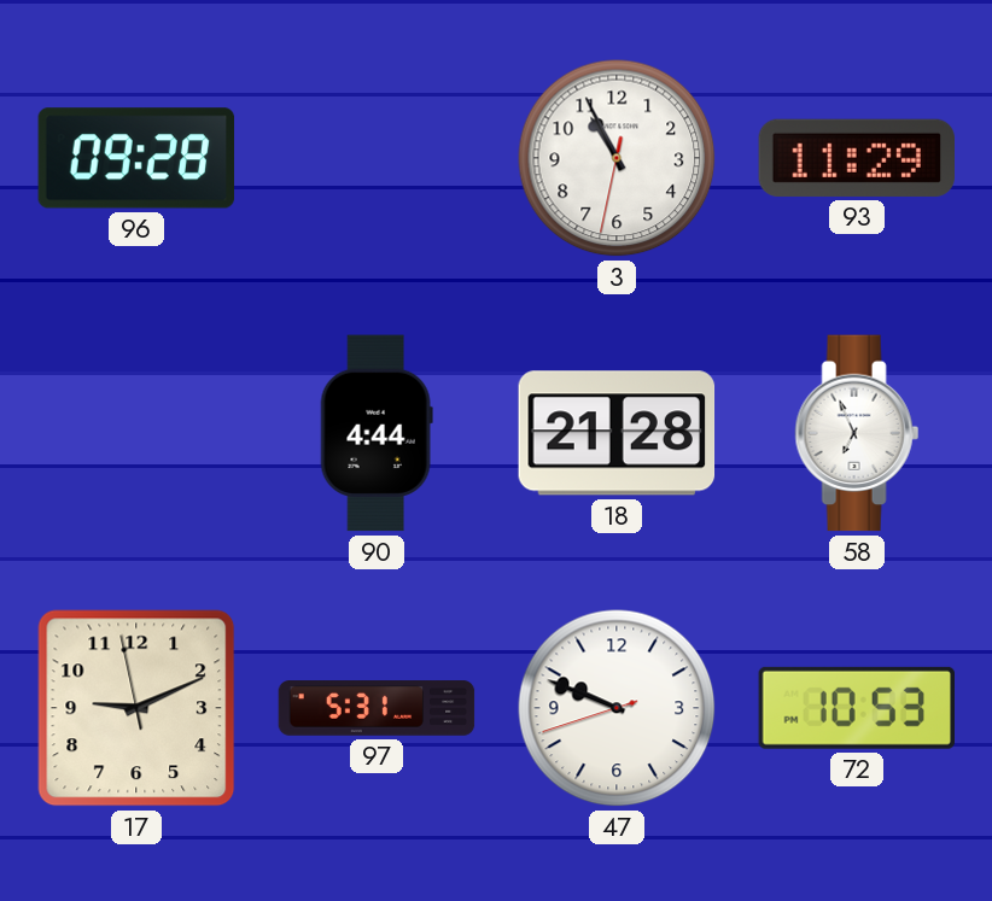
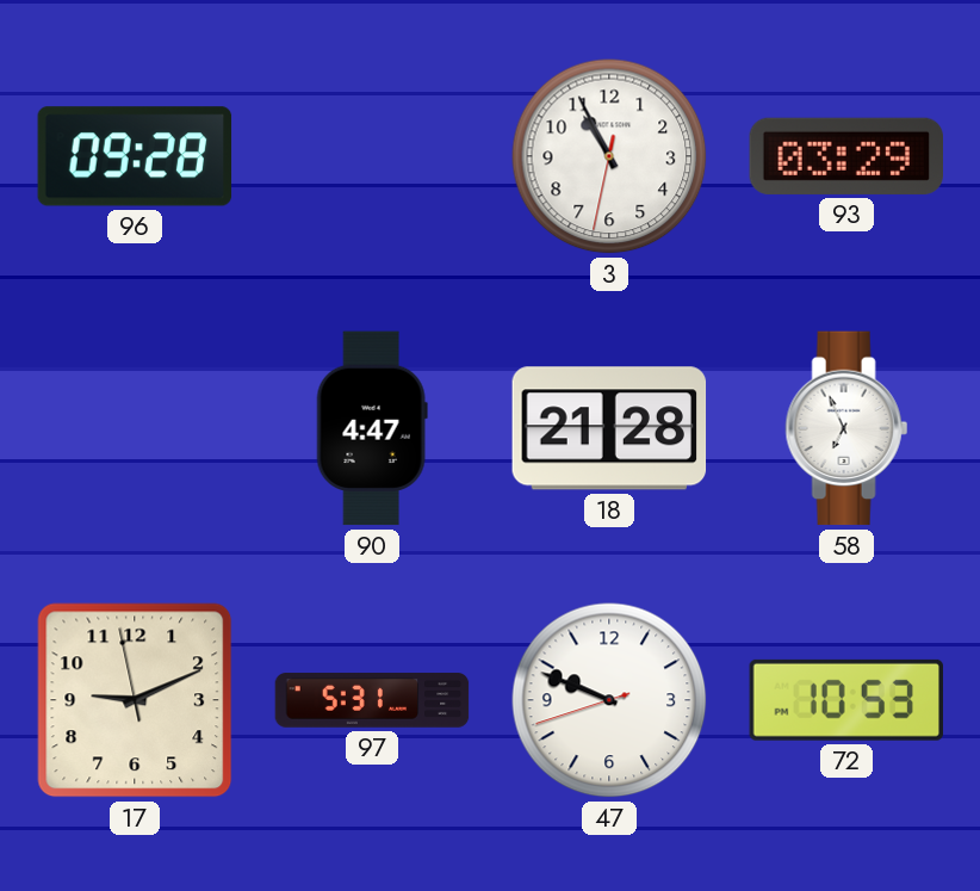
93: 11:29 -> 03:29
90: 4:44 -> 4:47
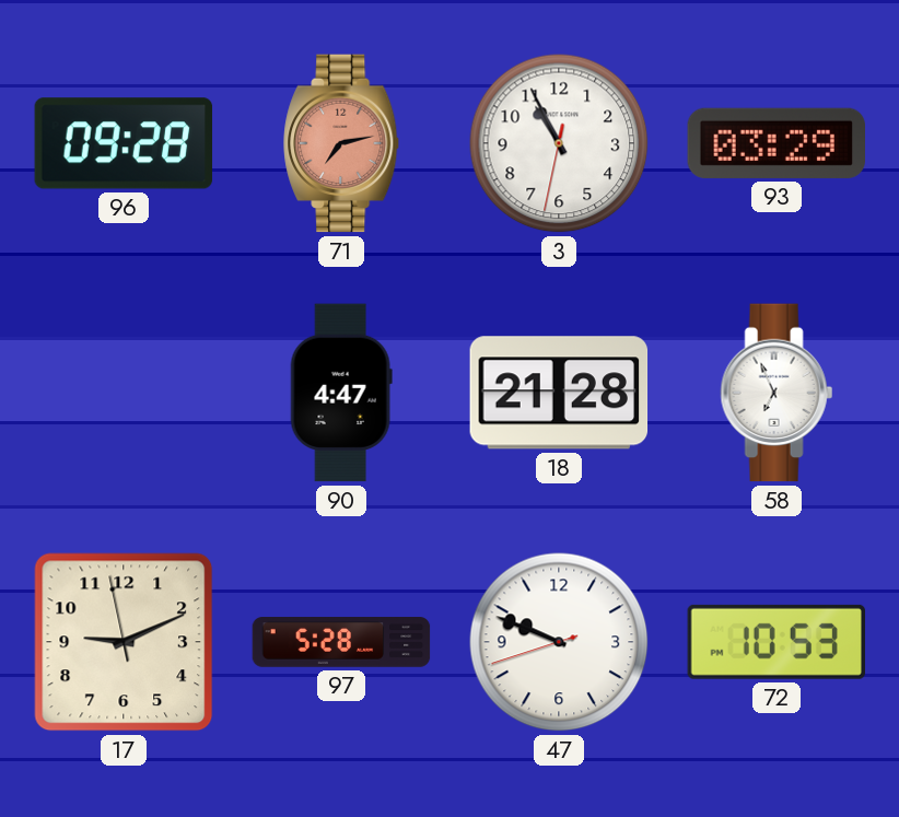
71: none -> 7:13
97: 5:31 -> 5:28
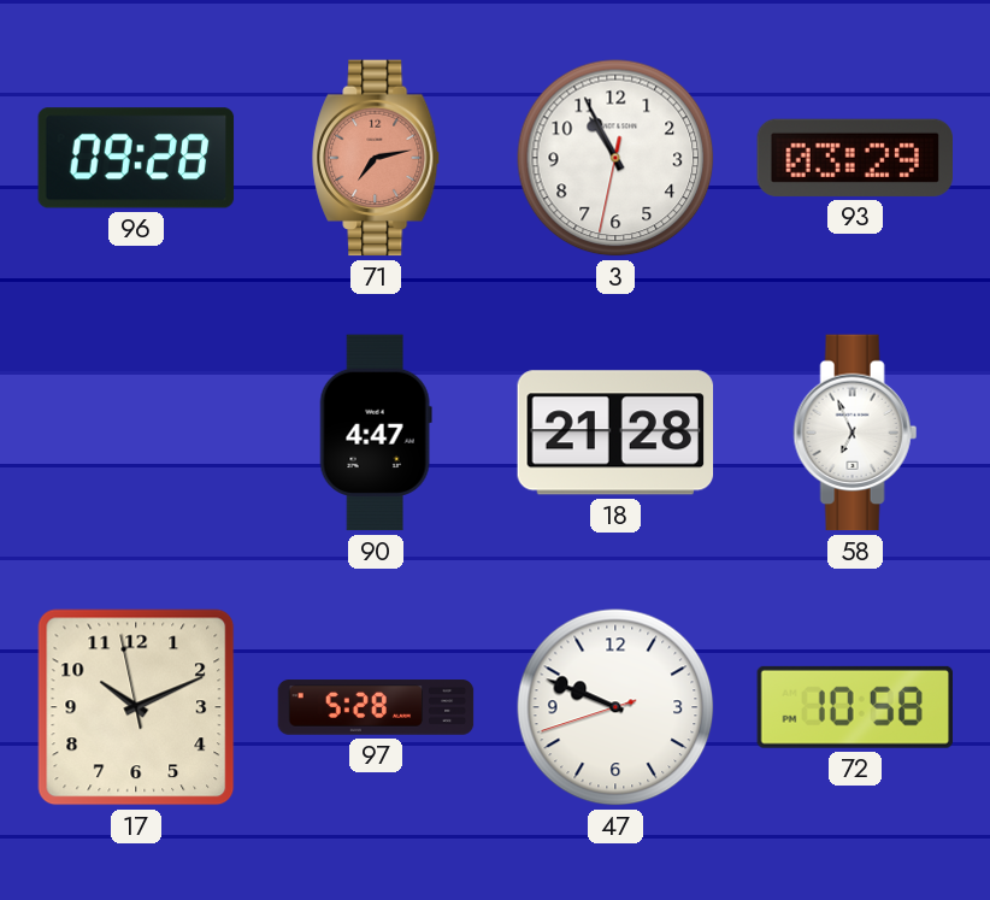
17: 9:10 -> 10:10
72: 10:53 -> 10:58
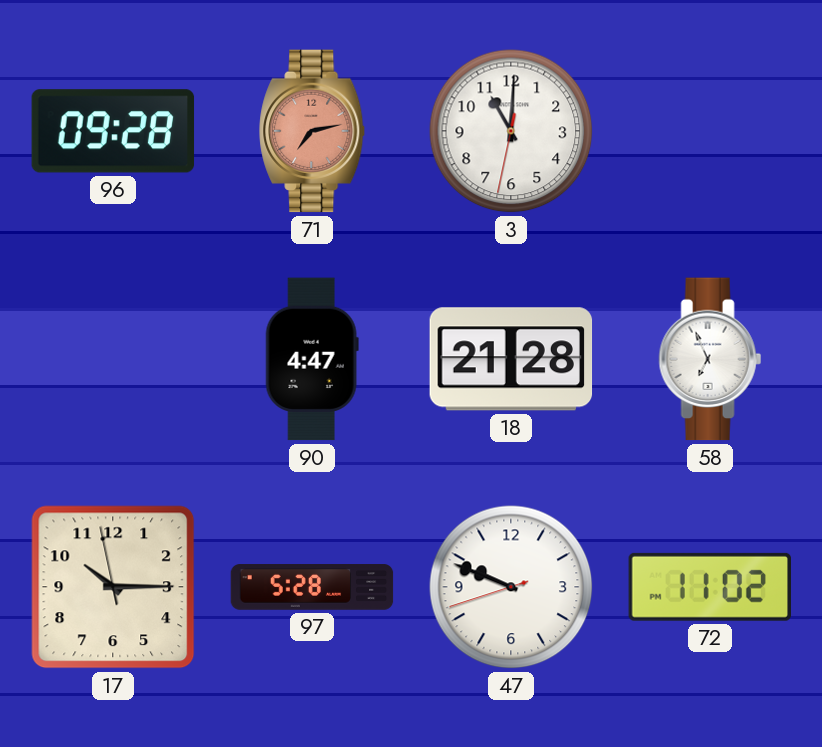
3: 10:55 -> 11:00
93: 03:29 -> none
17: 10:10 -> 10:14
72: 10:58 -> 11:02
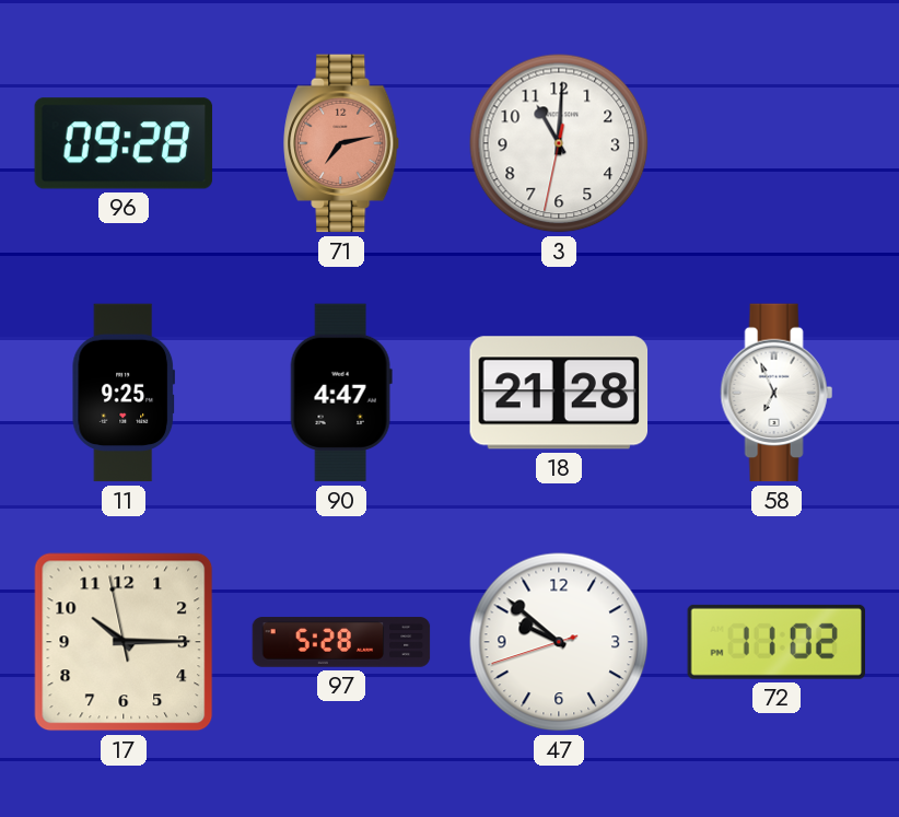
11: none -> 9:25
47: 9:48 -> 9:51
